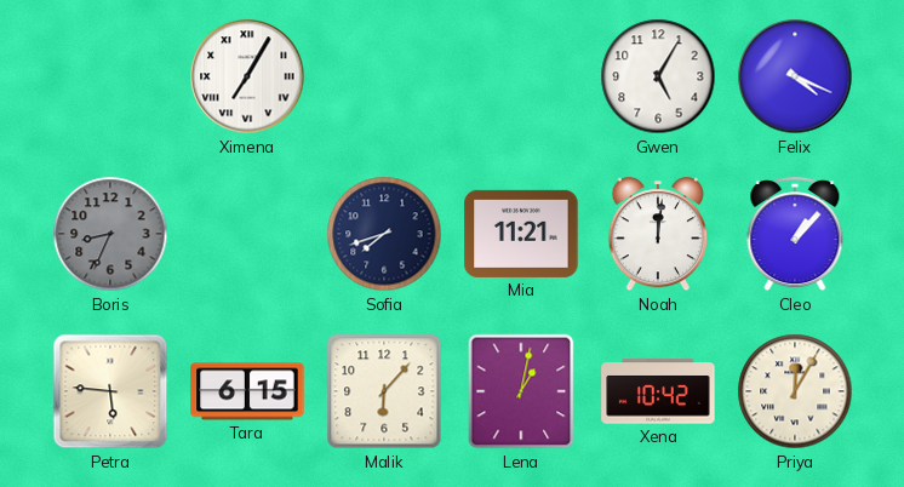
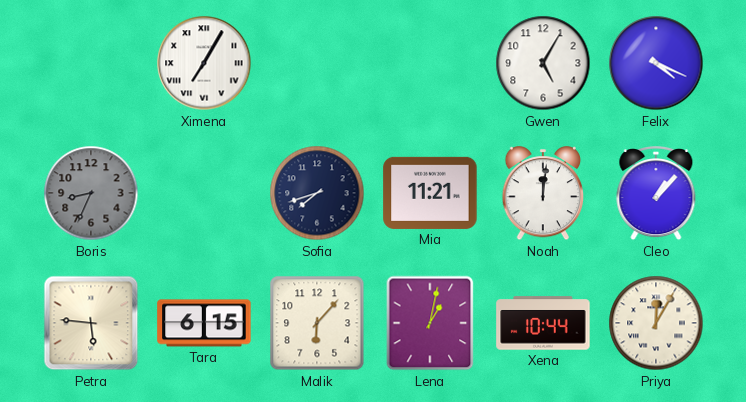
Xena: 10:42 -> 10:44
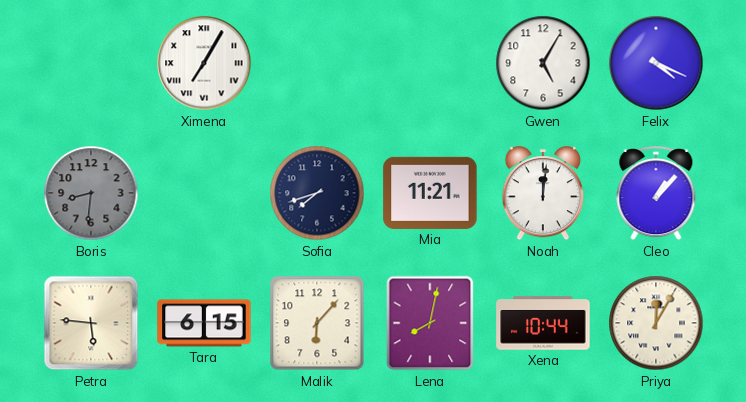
Boris: 8:34 -> 8:31
Lena: 1:02 -> 8:02
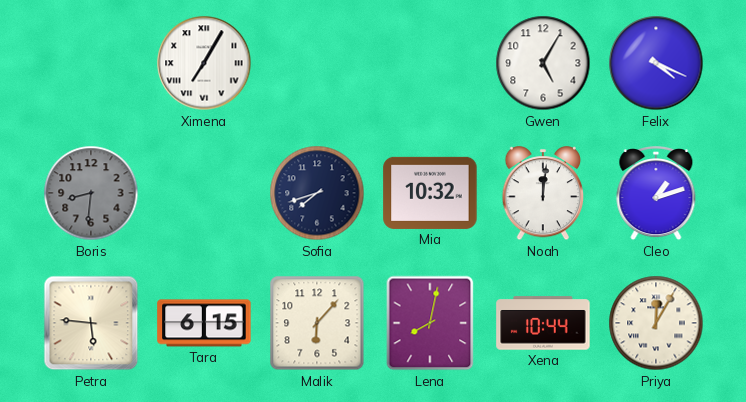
Mia: 11:21 -> 10:32
Cleo: 1:07 -> 1:12
